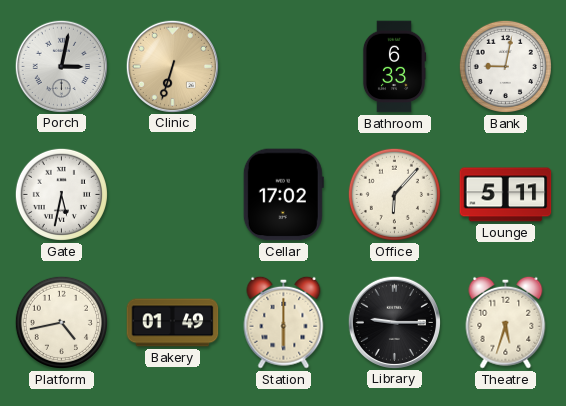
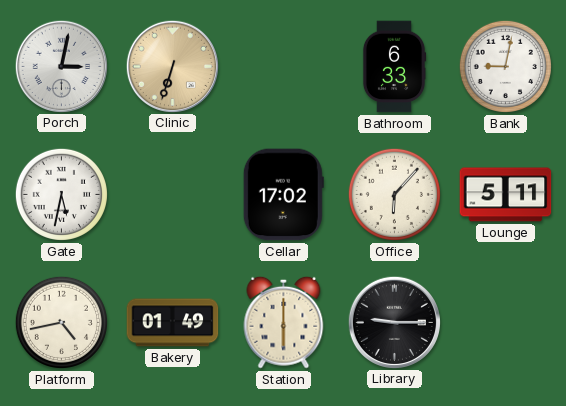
Theatre: 5:33 -> none
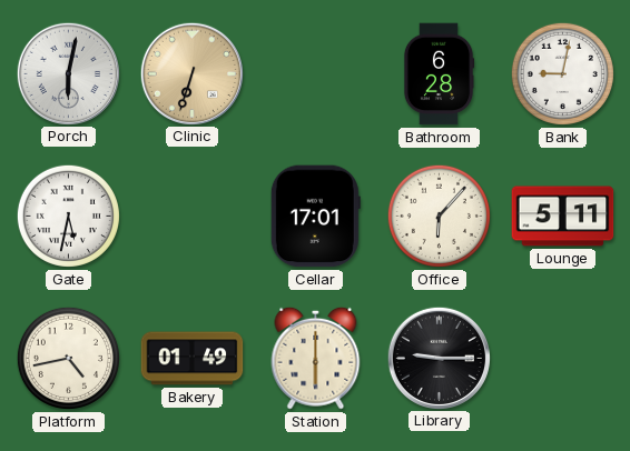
Porch: 3:02 -> 6:02
Bathroom: 6:33 -> 6:28
Cellar: 17:02 -> 17:01
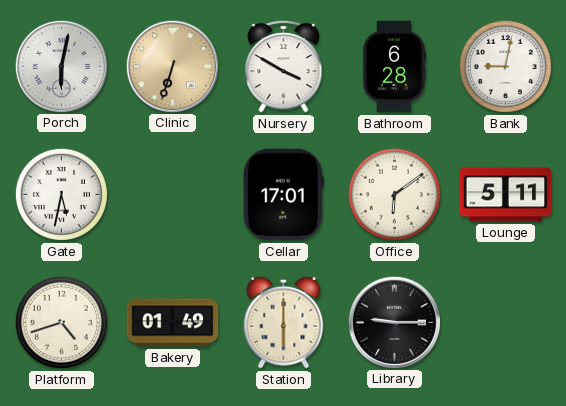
Nursery: none -> 3:50
Office: 6:07 -> 6:09
Platform: 4:43 -> 4:42
